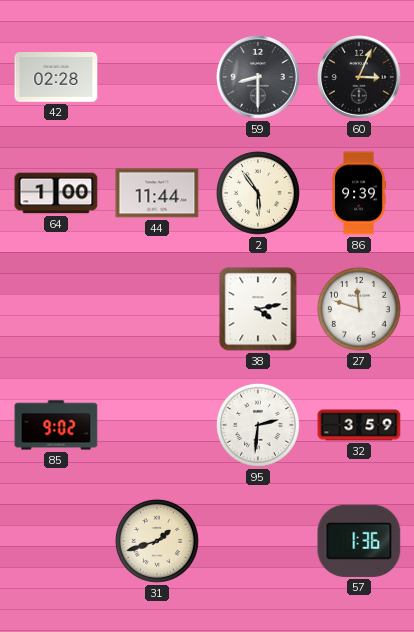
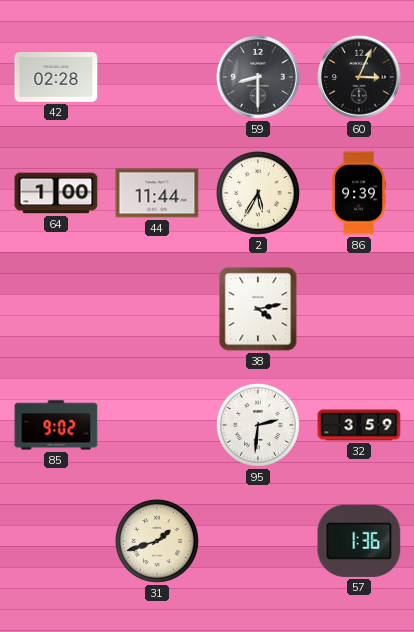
2: 5:54 -> 5:35
27: 11:48 -> none
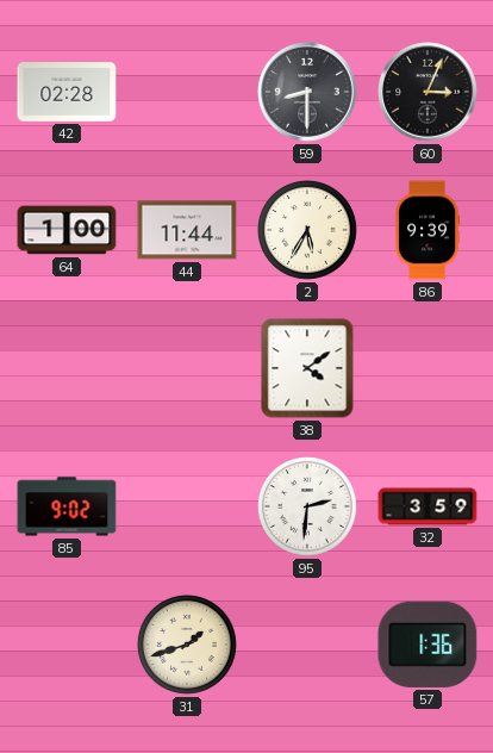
38: 4:13 -> 4:09
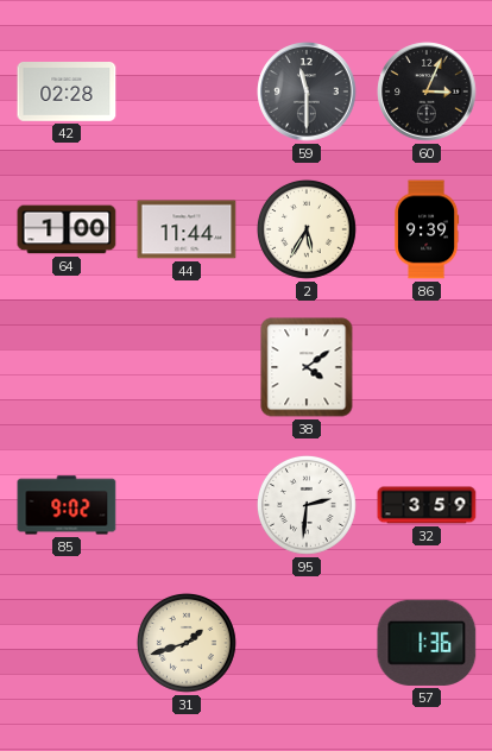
59: 8:30 -> 11:30
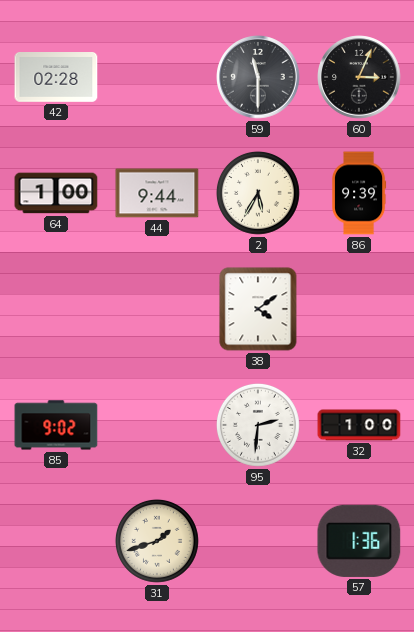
44: 11:44 -> 9:44
32: 3:59 -> 1:00
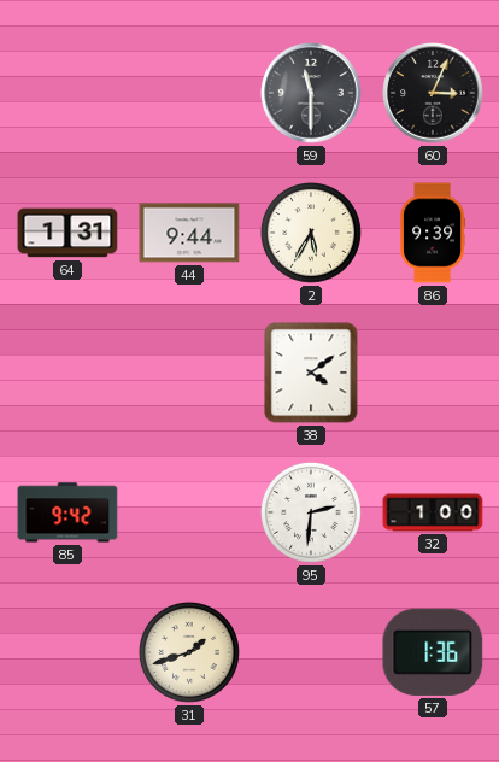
42: 02:28 -> none
64: 1:00 -> 1:31
85: 9:02 -> 9:42
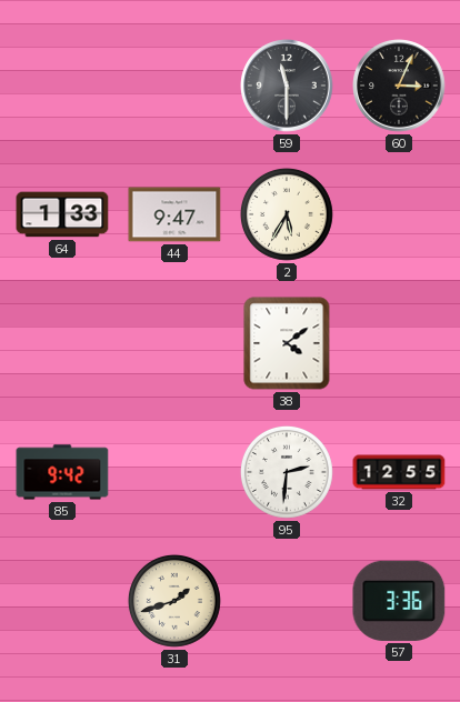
64: 1:31 -> 1:33
44: 9:44 -> 9:47
86: 9:39 -> none
32: 1:00 -> 12:55
57: 1:36 -> 3:36
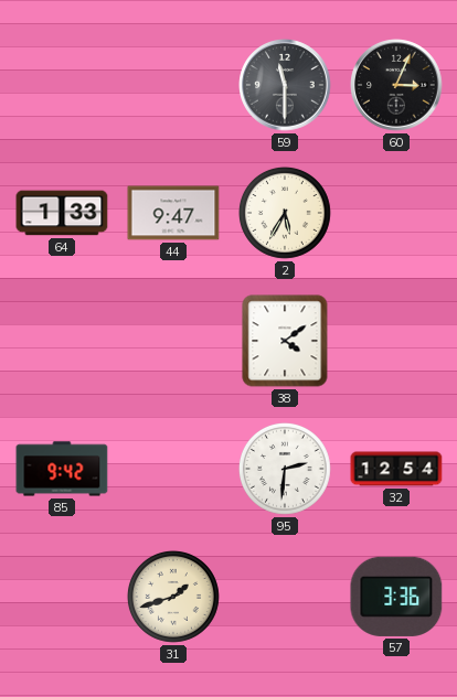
32: 12:55 -> 12:54
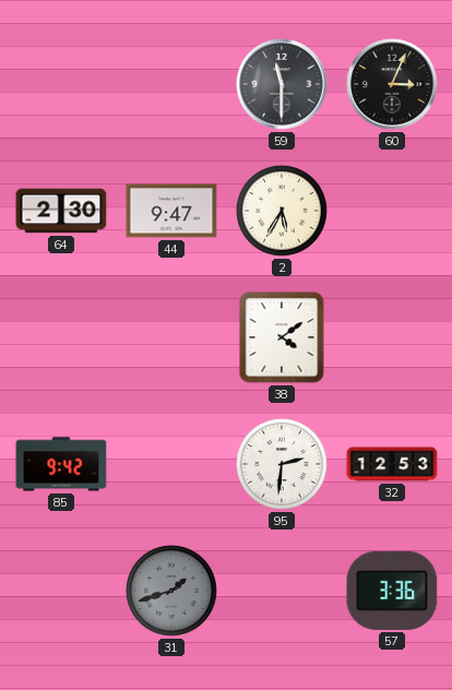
64: 1:33 -> 2:30
32: 12:54 -> 12:53
31 dial: cream -> grey
